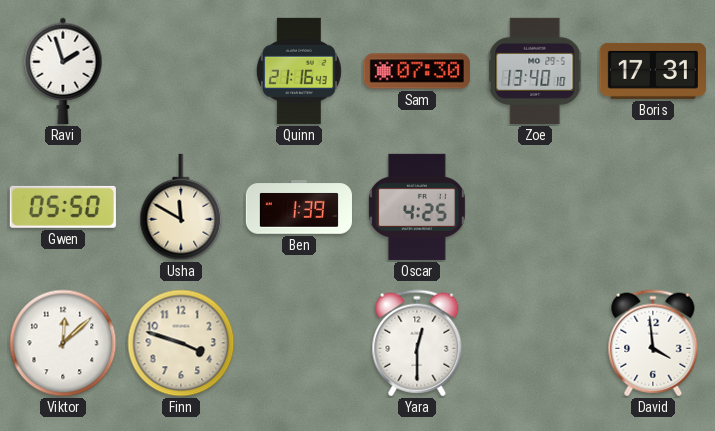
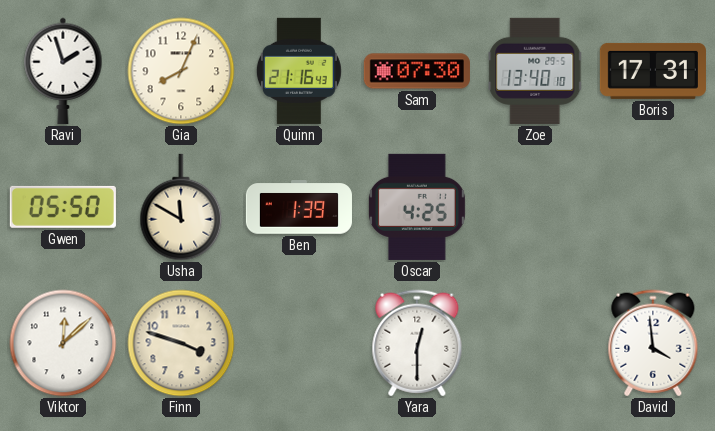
Gia: none -> 8:04
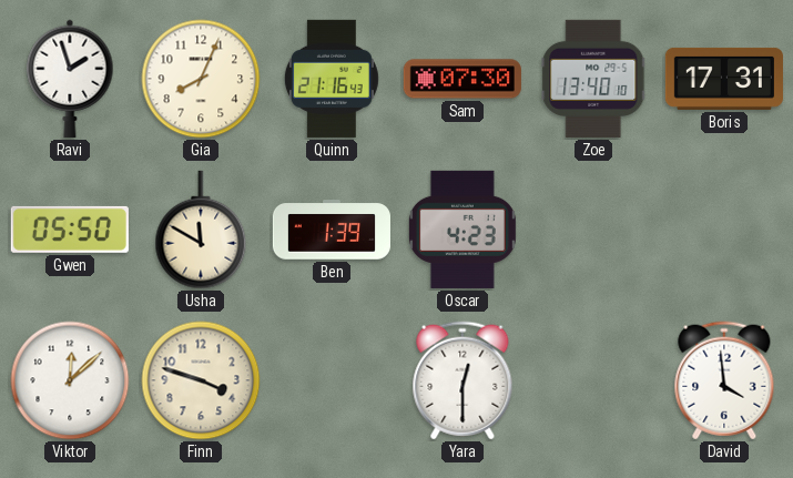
Oscar: 4:25 -> 4:23
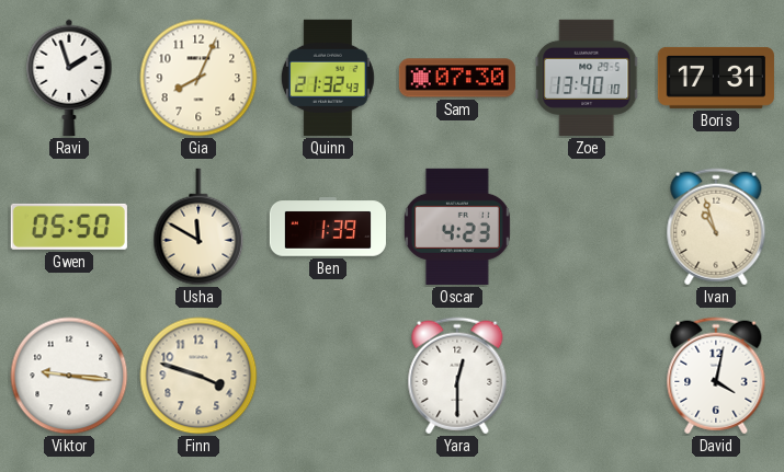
Quinn: 21:16 -> 21:32
Ivan: none -> 10:57
Viktor: 12:08 -> 9:16
David: 3:59 -> 4:02
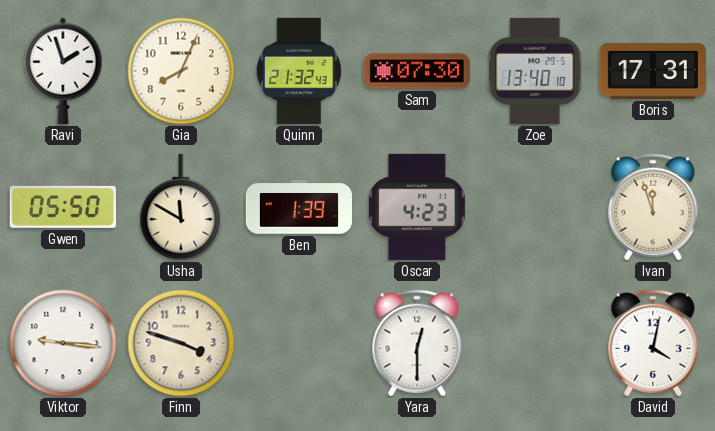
Ivan: 10:57 -> 11:57
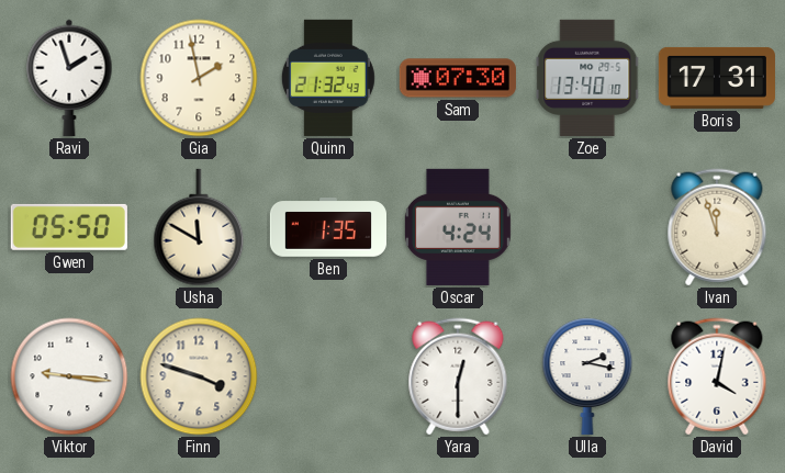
Gia: 8:04 -> 1:58
Ben: 1:39 -> 1:35
Oscar: 4:23 -> 4:24
Ulla: none -> 2:17
